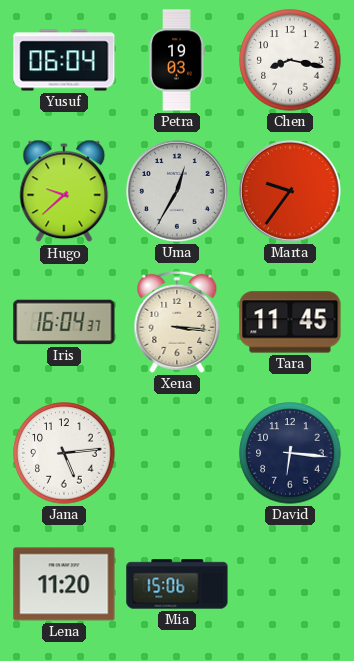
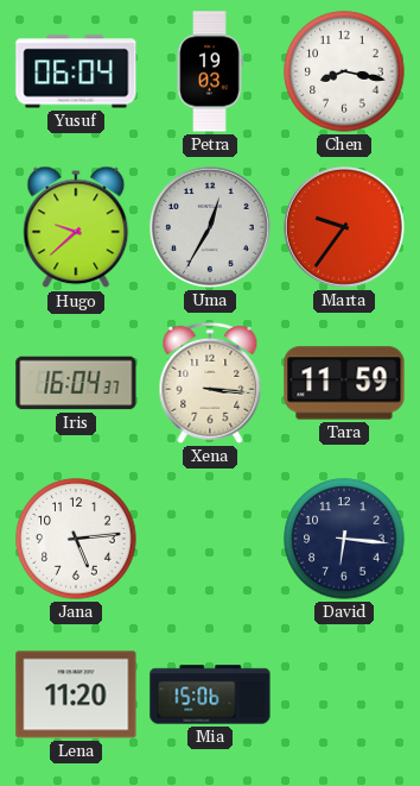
Tara: 11:45 -> 11:59
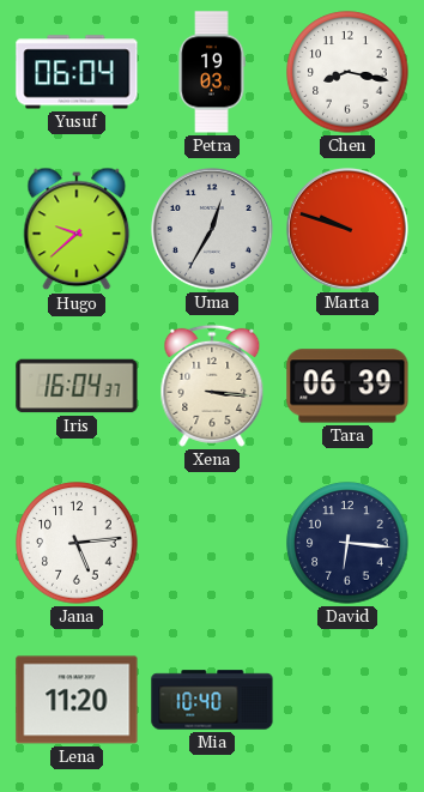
Marta: 9:36 -> 9:48
Tara: 11:59 -> 06:39
Mia: 15:06 -> 10:40
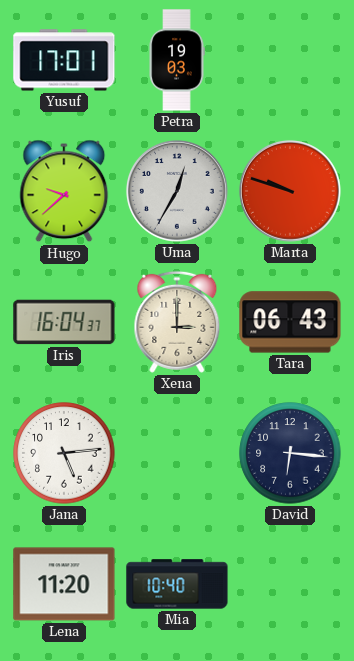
Yusuf: 06:04 -> 17:01
Chen: 8:17 -> none
Xena: 3:16 -> 3:00
Tara: 06:39 -> 06:43
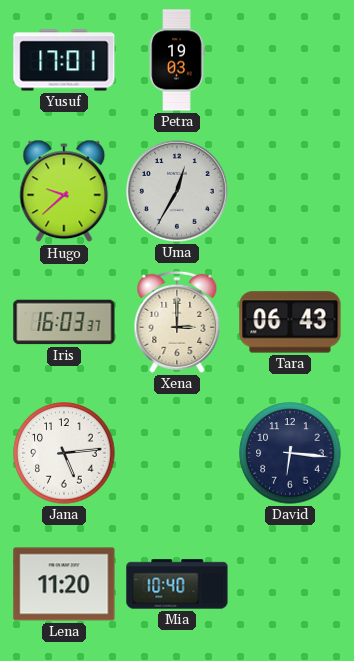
Marta: 9:48 -> none
Iris: 16:04 -> 16:03
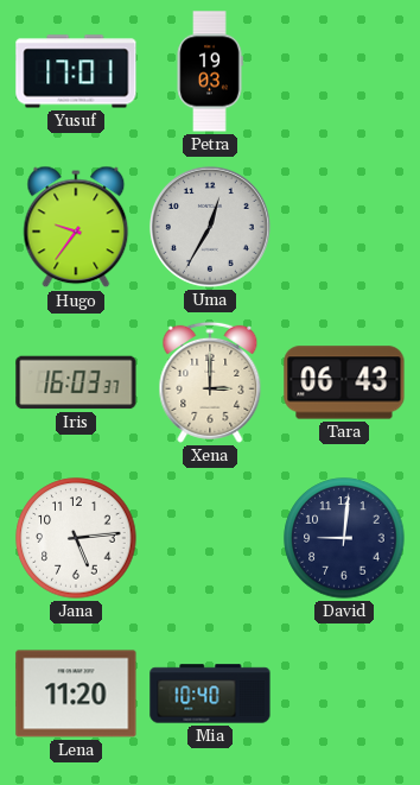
Hugo: 9:38 -> 9:36
David: 6:16 -> 9:01
